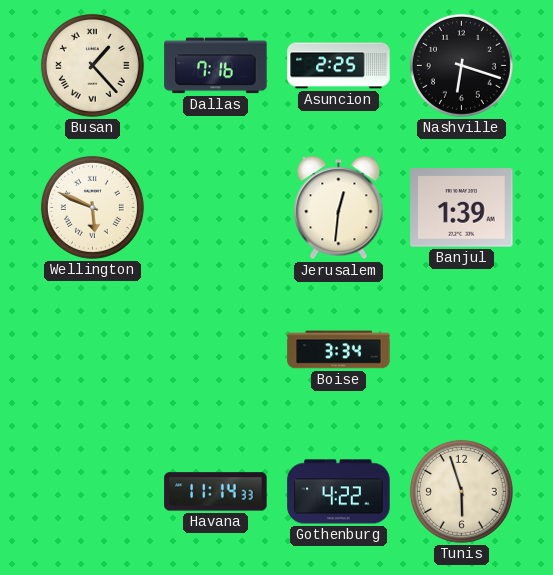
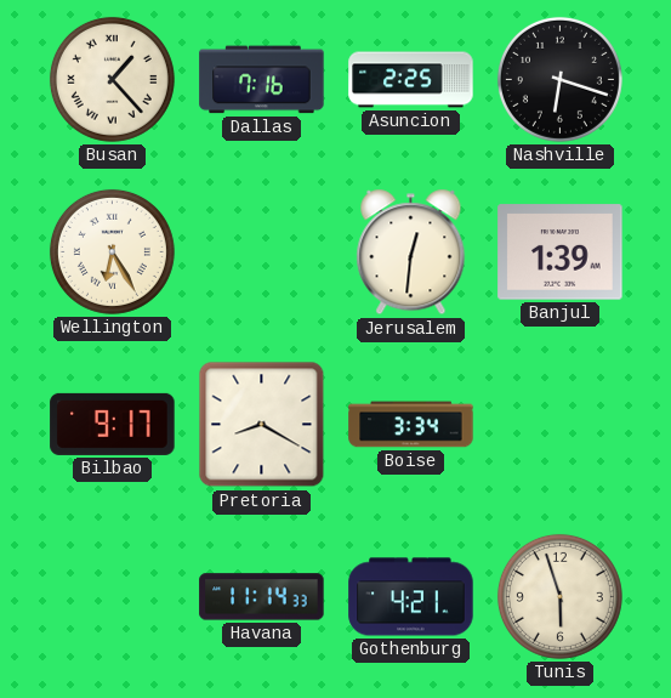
Wellington: 5:49 -> 6:25
Bilbao: none -> 9:17
Pretoria: none -> 8:20
Gothenburg: 4:22 -> 4:21
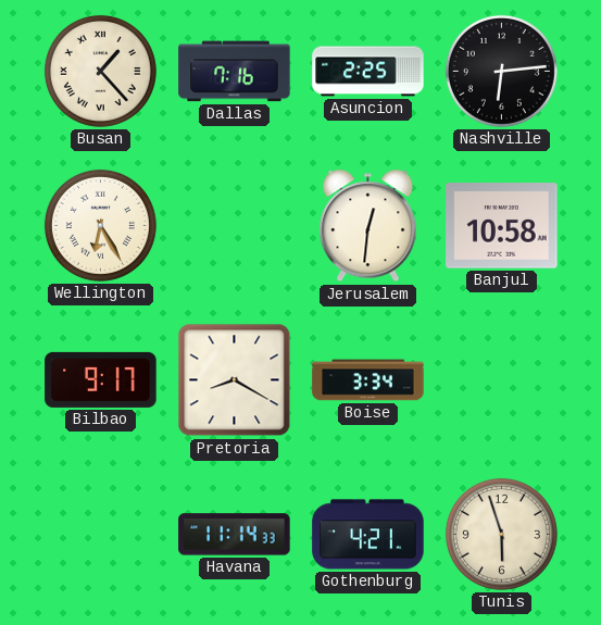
Nashville: 6:18 -> 6:14
Banjul: 1:39 -> 10:58
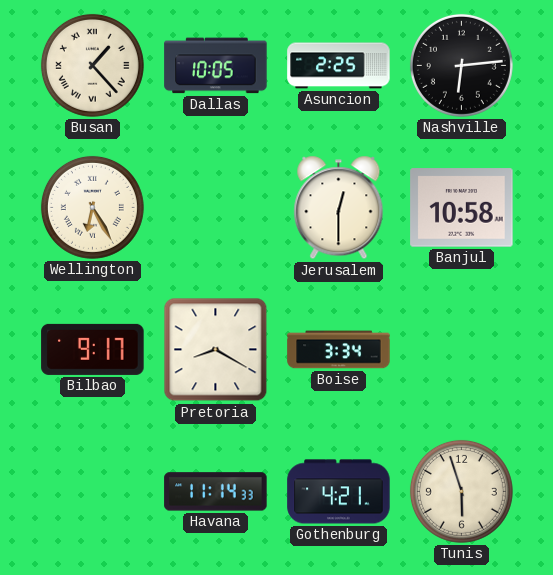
Dallas: 7:16 -> 10:05
Jerusalem: 12:31 -> 12:30
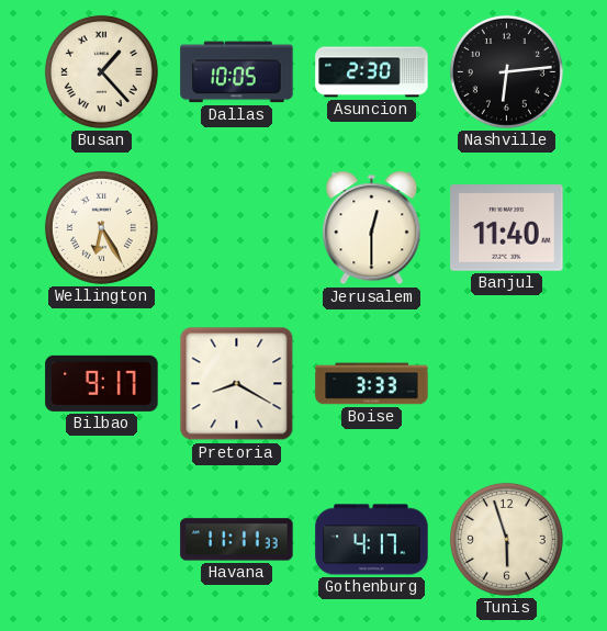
Asuncion: 2:25 -> 2:30
Banjul: 10:58 -> 11:40
Boise: 3:34 -> 3:33
Havana: 11:14 -> 11:11
Gothenburg: 4:21 -> 4:17
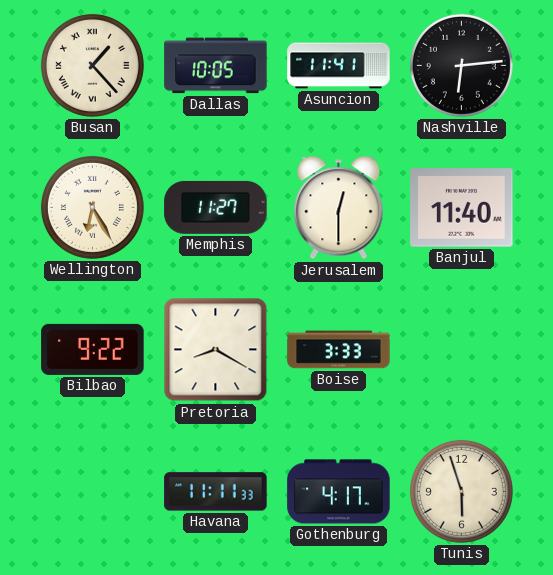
Asuncion: 2:30 -> 11:41
Memphis: none -> 11:27
Bilbao: 9:17 -> 9:22
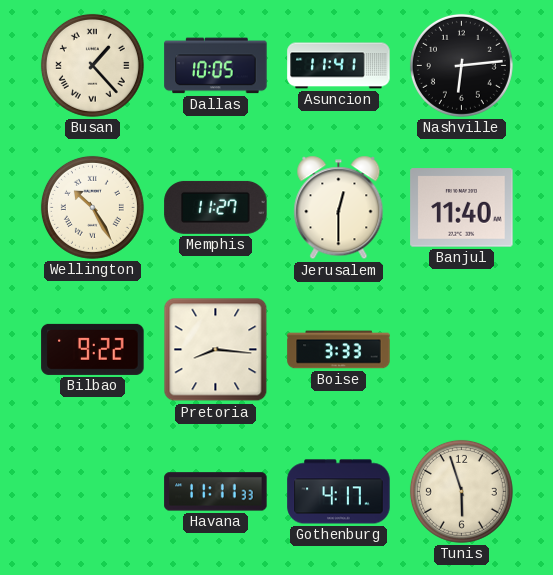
Wellington: 6:25 -> 10:25
Pretoria: 8:20 -> 8:16
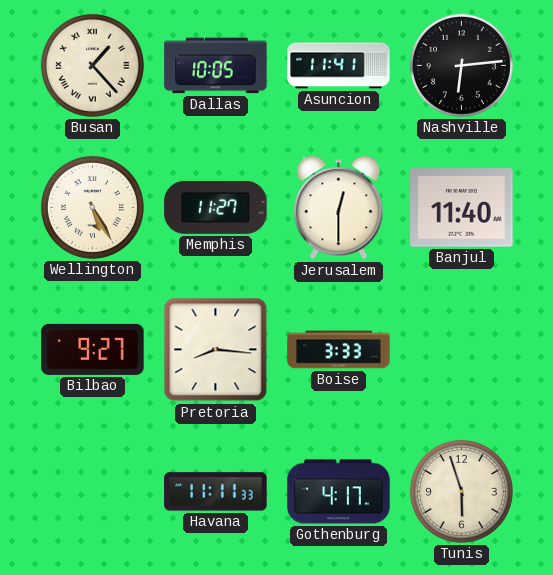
Wellington: 10:25 -> 5:25
Bilbao: 9:22 -> 9:27
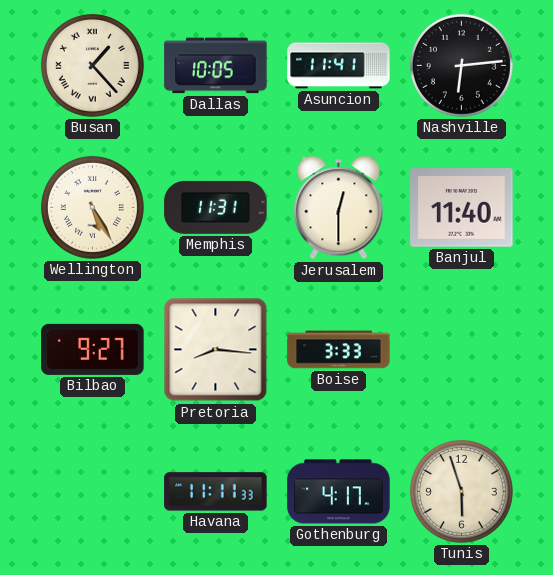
Memphis: 11:27 -> 11:31
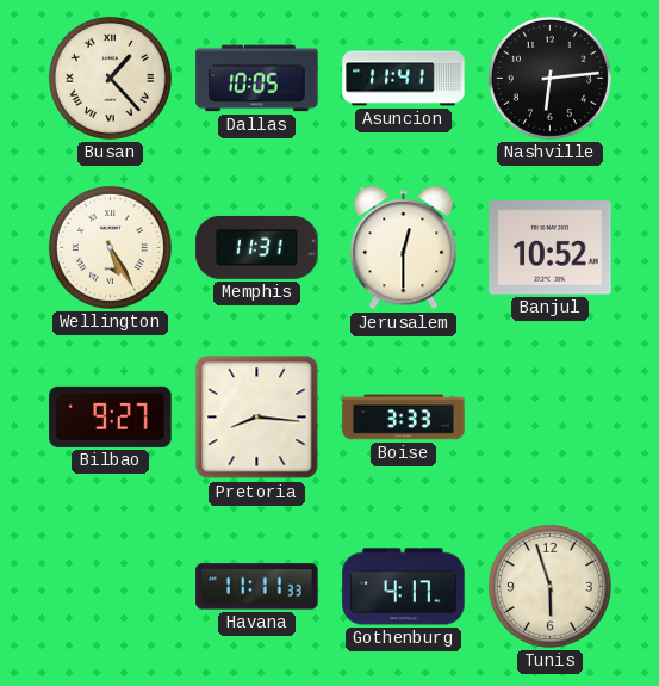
Banjul: 11:40 -> 10:52
